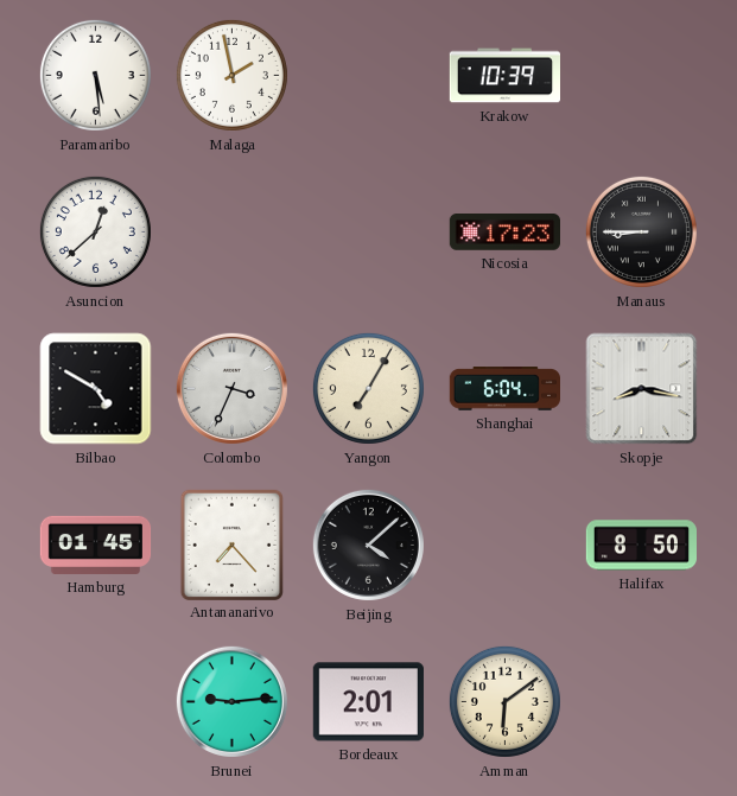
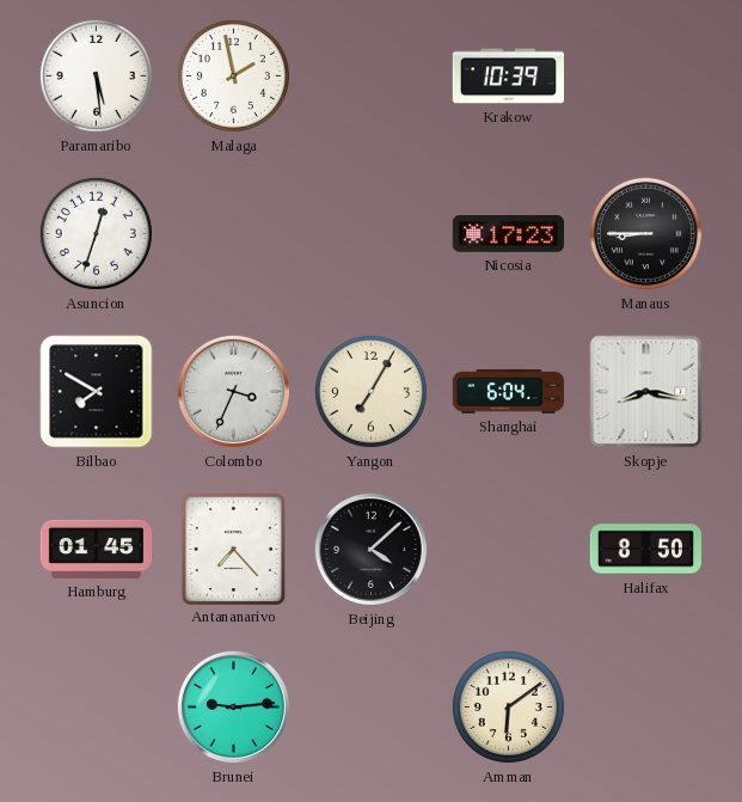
Asuncion: 12:38 -> 12:33
Bilbao: 4:50 -> 7:50
Bordeaux: 2:01 -> none
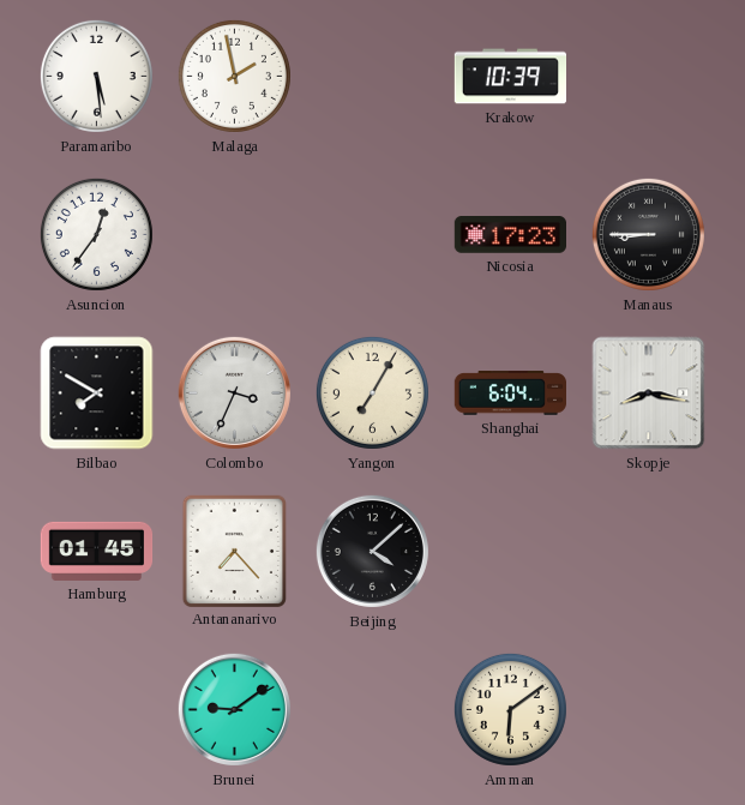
Asuncion: 12:33 -> 12:36
Halifax: 8:50 -> none
Brunei: 9:14 -> 9:09
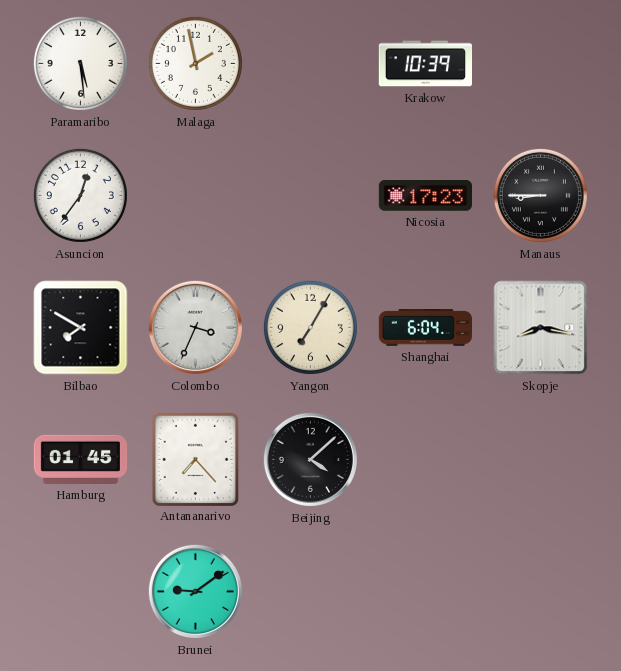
Amman: 6:09 -> none
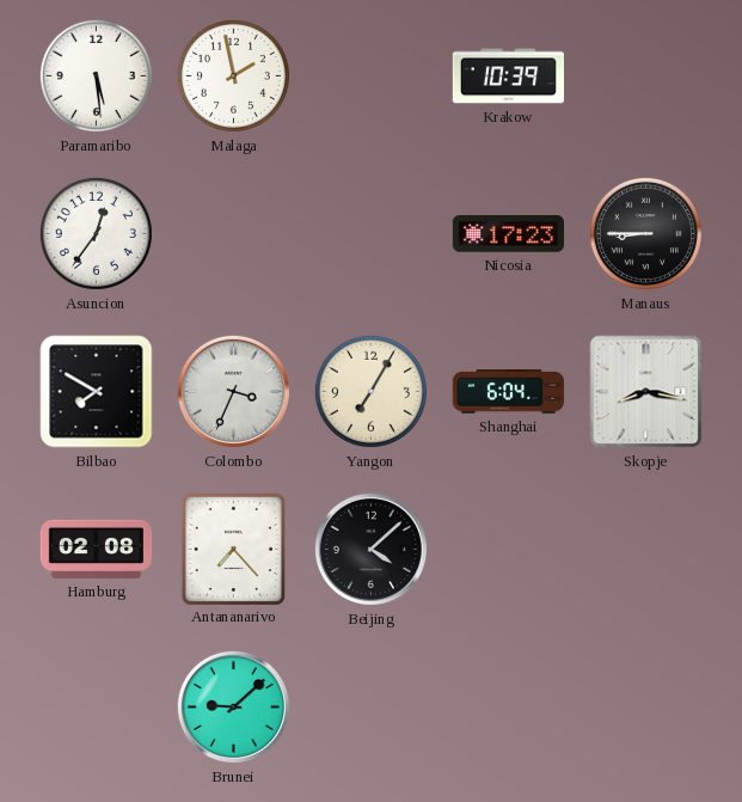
Hamburg: 01:45 -> 02:08
Brunei: 9:09 -> 9:08
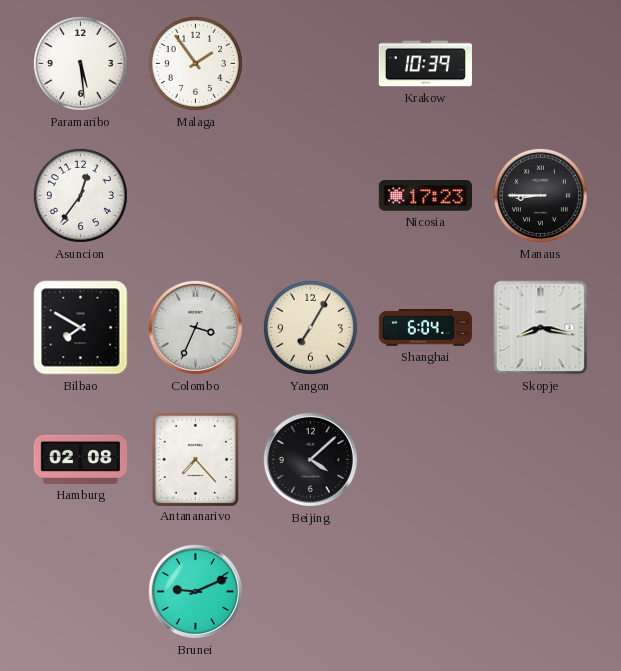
Malaga: 1:58 -> 1:54
Brunei: 9:08 -> 9:11
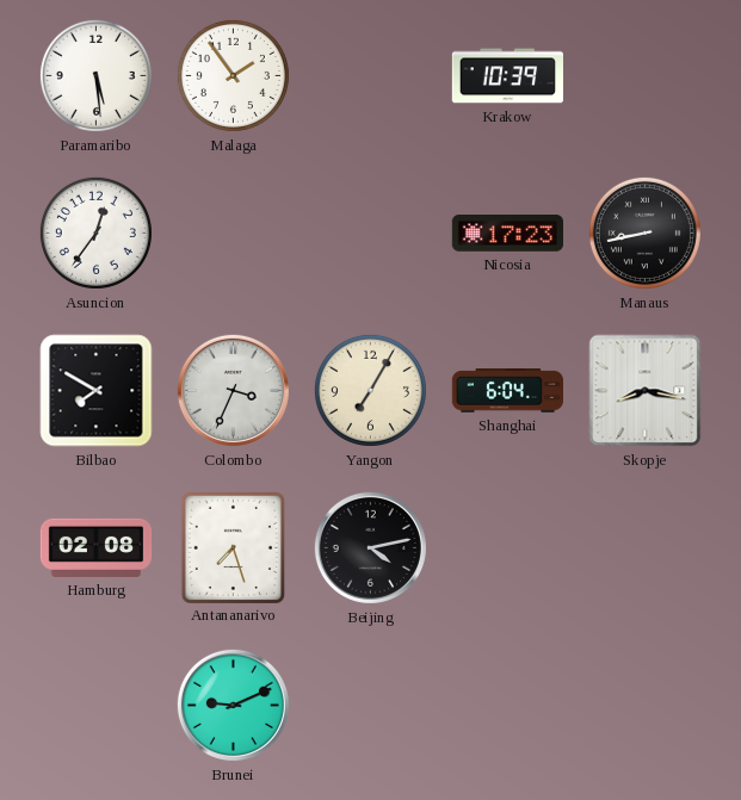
Manaus: 8:45 -> 8:43
Antananarivo: 7:23 -> 7:27
Beijing: 4:08 -> 4:13
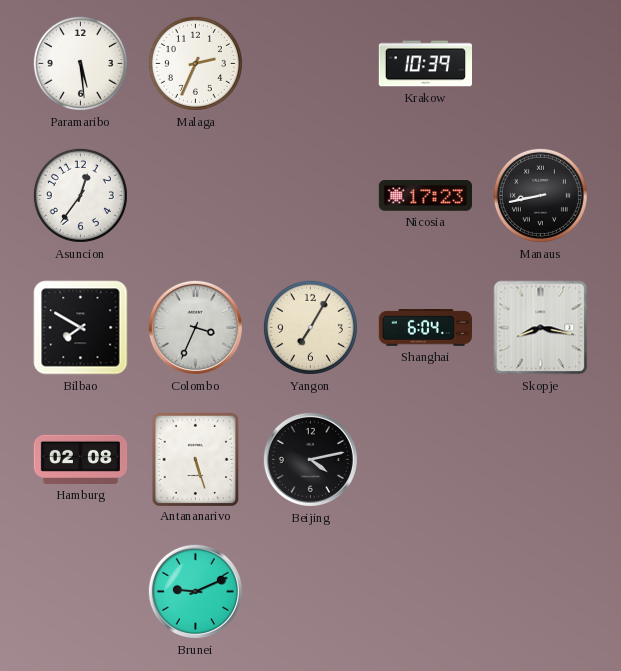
Malaga: 1:54 -> 2:34
Antananarivo: 7:27 -> 5:27
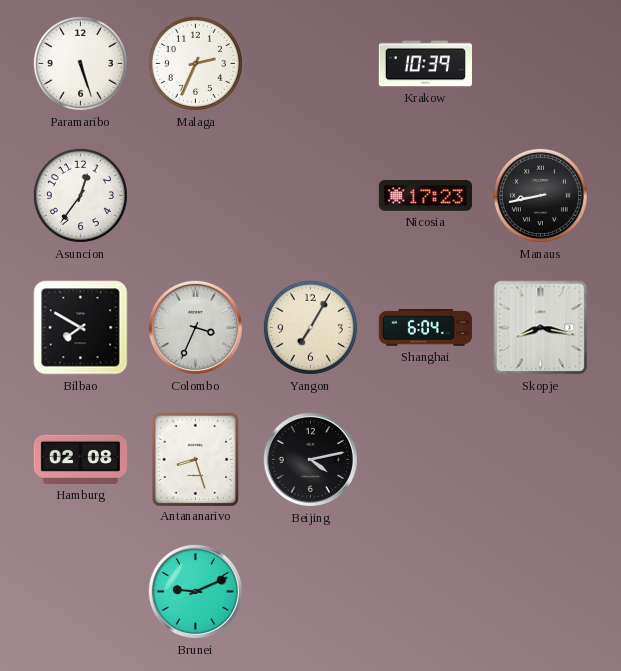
Paramaribo: 5:29 -> 5:27
Antananarivo: 5:27 -> 8:27
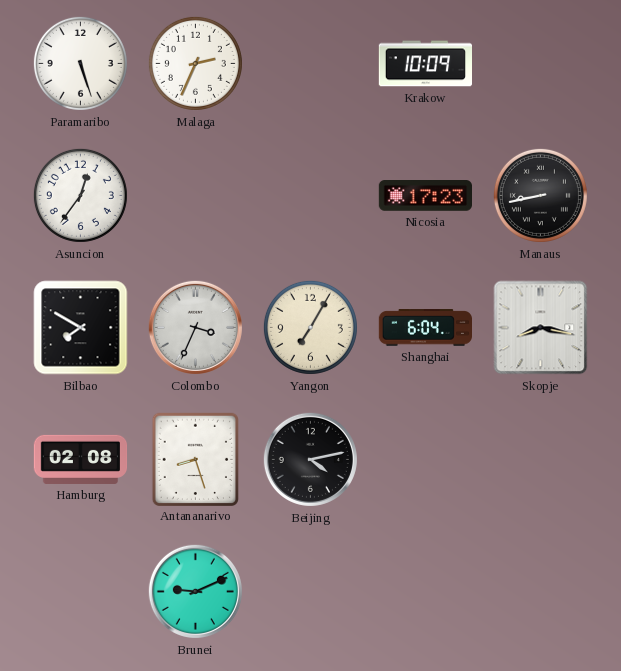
Krakow: 10:39 -> 10:09
